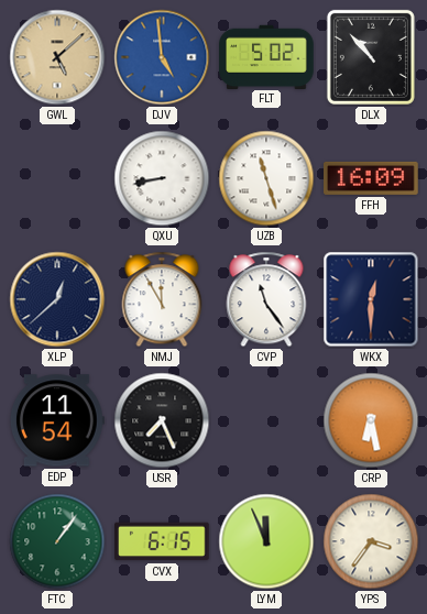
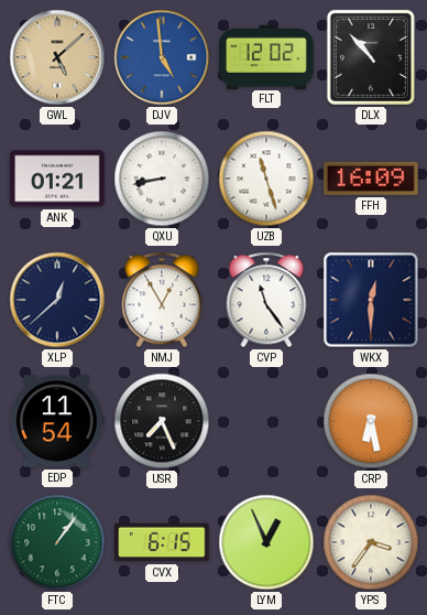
FLT: 5:02 -> 12:02
ANK: none -> 01:21
NMJ: 11:55 -> 12:55
LYM: 11:56 -> 12:56
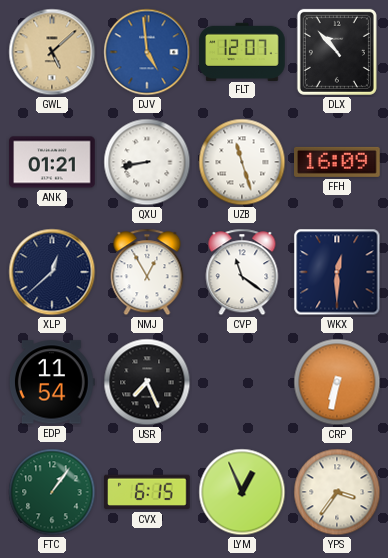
FLT: 12:02 -> 12:07
CVP: 11:24 -> 11:21
CRP: 6:28 -> 6:32
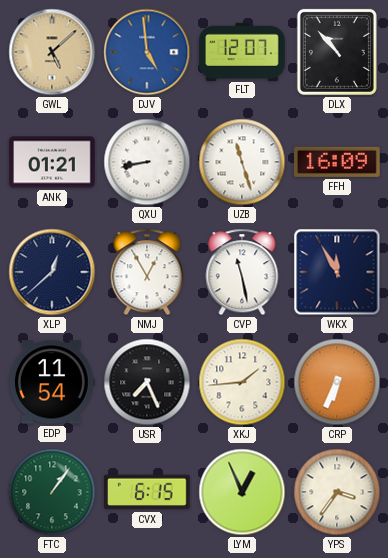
CVP: 11:21 -> 11:28
WKX: 12:30 -> 11:55
XKJ: none -> 1:44
CRP: 6:32 -> 6:34
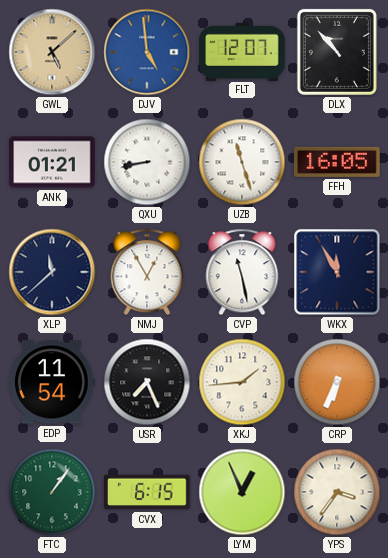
FFH: 16:09 -> 16:05
XLP: 12:38 -> 11:38
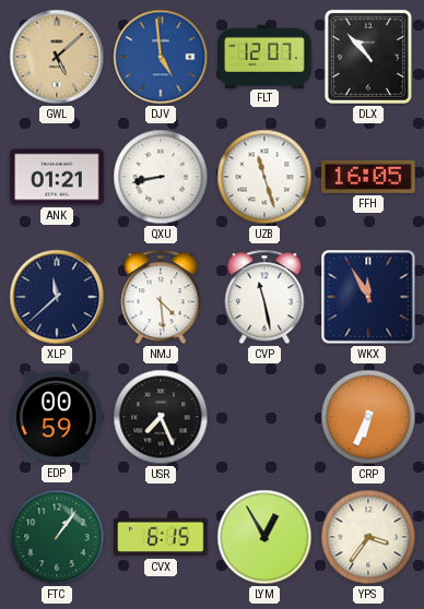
NMJ: 12:55 -> 4:29
EDP: 11:54 -> 00:59
XKJ: 1:44 -> none
LYM: 12:56 -> 12:55
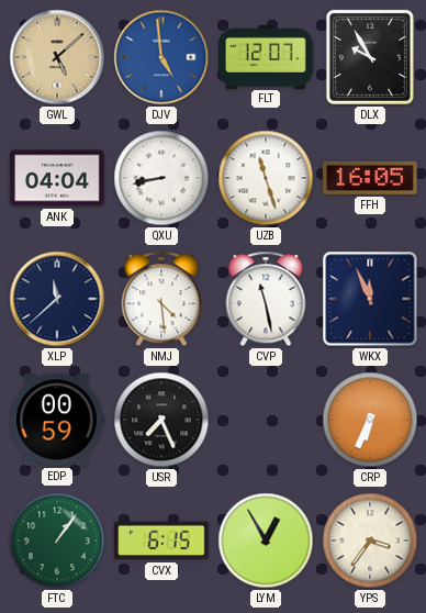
DLX: 10:53 -> 9:55
ANK: 01:21 -> 04:04
WKX: 11:55 -> 11:56
